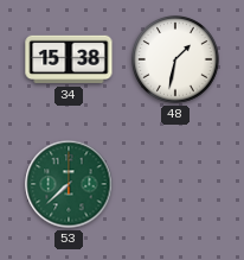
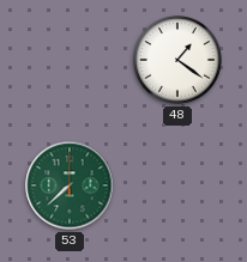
34: 15:38 -> none
48: 1:32 -> 1:21
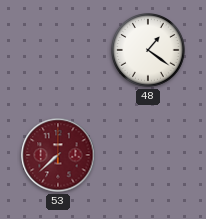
53 dial: green -> burgundy
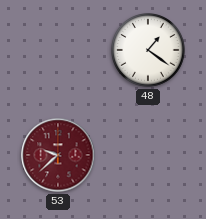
53: 7:38 -> 9:38
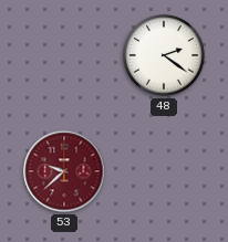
48: 1:21 -> 2:21
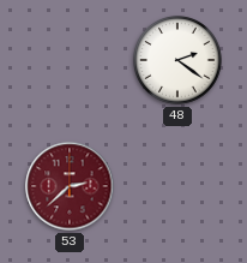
53: 9:38 -> 2:38
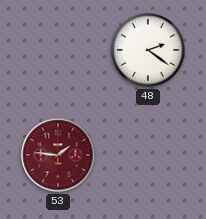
53: 2:38 -> 1:46
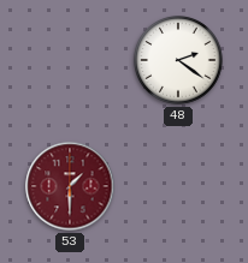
53: 1:46 -> 1:30
